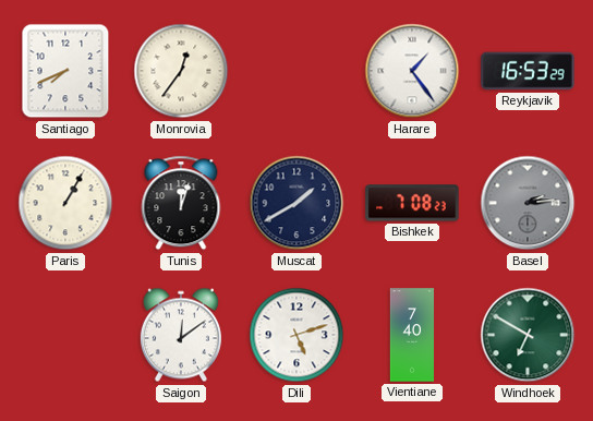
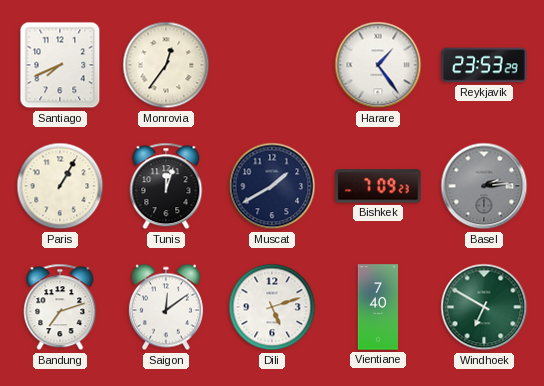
Reykjavik: 16:53 -> 23:53
Bishkek: 7:08 -> 7:09
Bandung: none -> 7:12
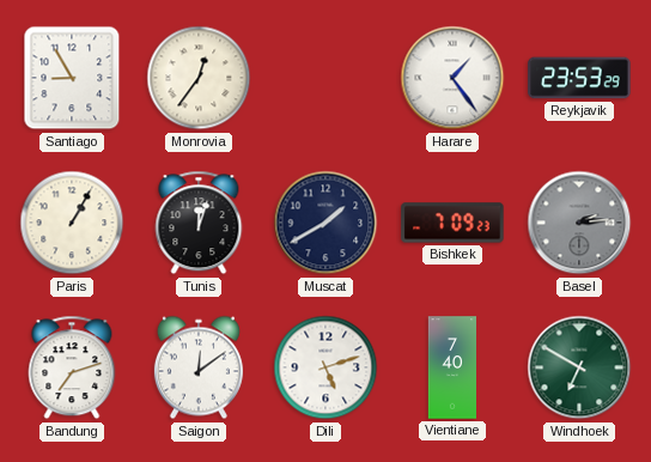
Santiago: 7:41 -> 8:55
